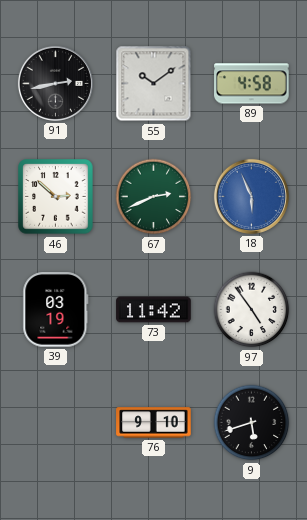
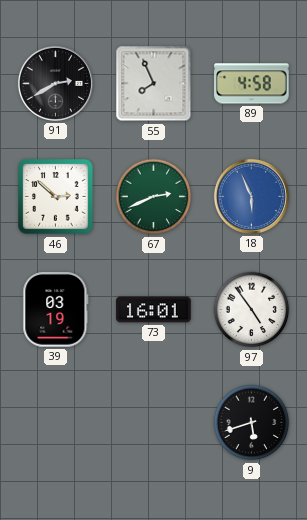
91: 2:43 -> 2:40
55: 10:09 -> 7:56
73: 11:42 -> 16:01
76: 9:10 -> none
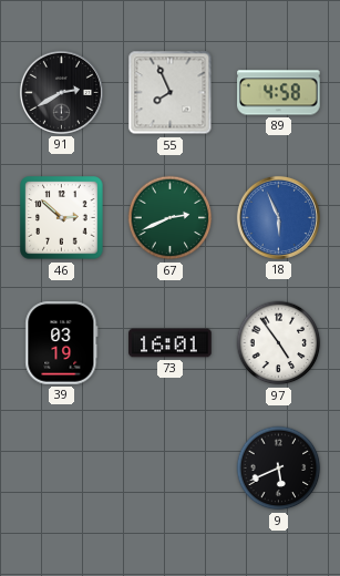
9: 5:42 -> 5:41
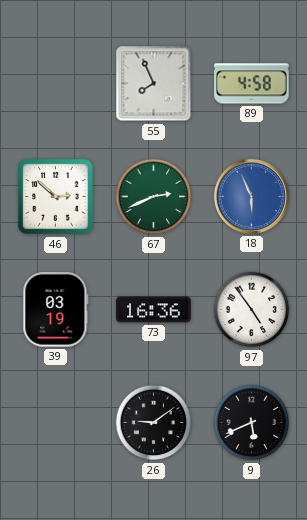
91: 2:40 -> none
73: 16:01 -> 16:36
26: none -> 9:09
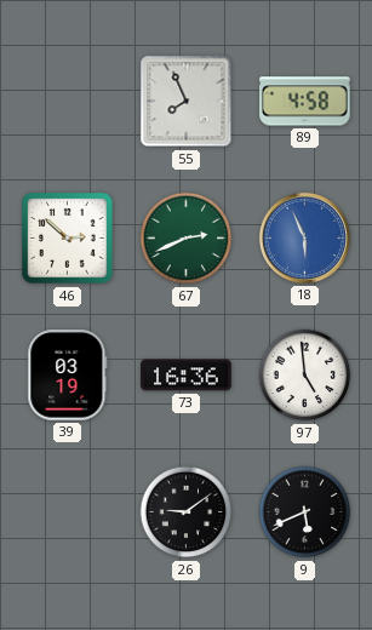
97: 4:54 -> 4:59
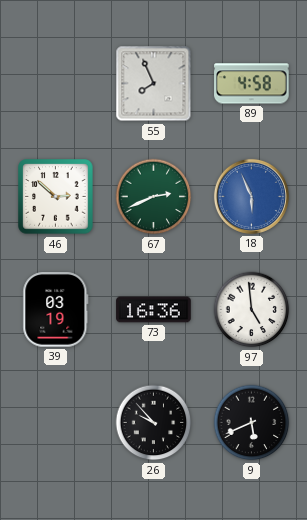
26: 9:09 -> 9:53
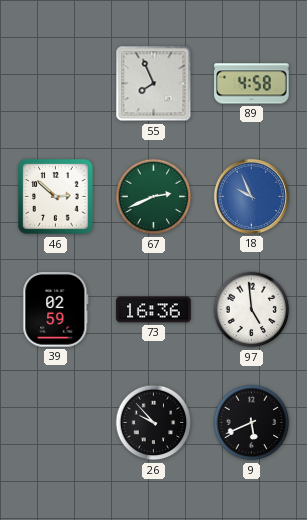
18: 5:56 -> 9:56
39: 03:19 -> 02:59
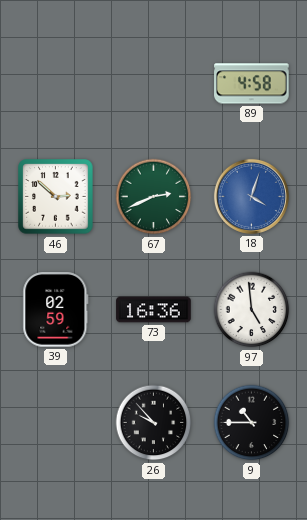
55: 7:56 -> none
18: 9:56 -> 4:03
9: 5:41 -> 10:45
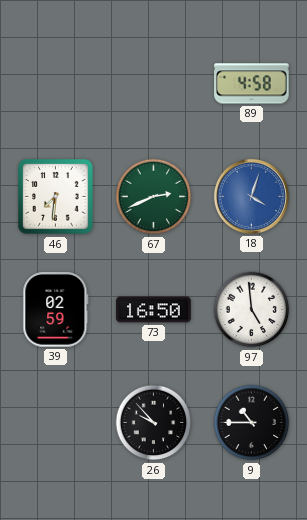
46: 2:52 -> 7:31
73: 16:36 -> 16:50
